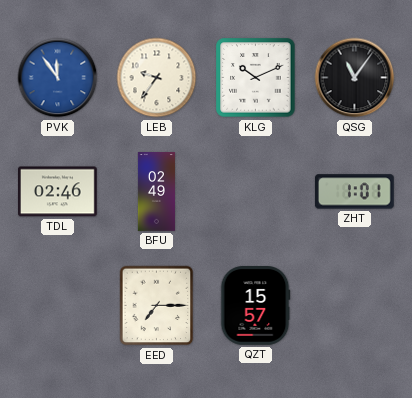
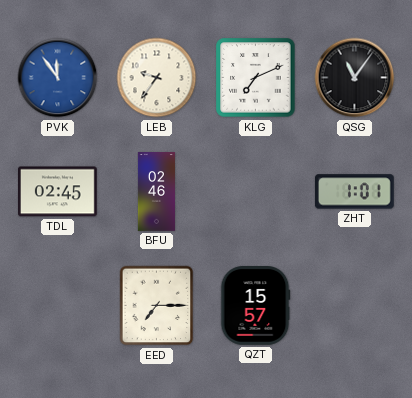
KLG: 10:11 -> 7:11
TDL: 02:46 -> 02:45
BFU: 02:49 -> 02:46
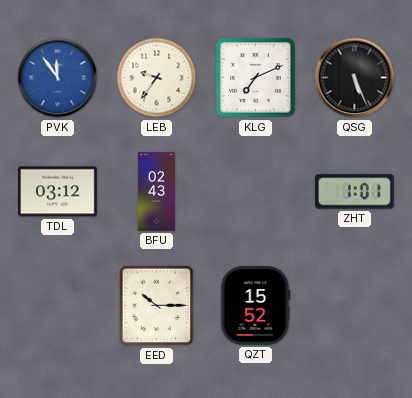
QSG: 11:06 -> 5:26
TDL: 02:45 -> 03:12
BFU: 02:46 -> 02:43
EED: 7:15 -> 10:15
QZT: 15:57 -> 15:52
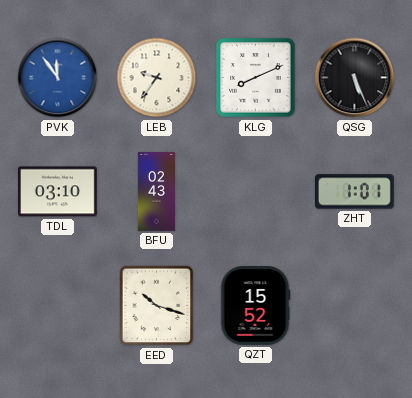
KLG: 7:11 -> 8:11
TDL: 03:12 -> 03:10
EED: 10:15 -> 10:18
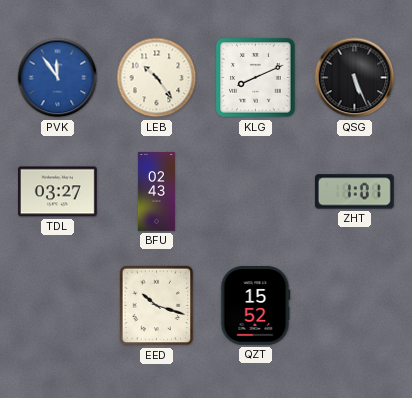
LEB: 9:36 -> 10:24
TDL: 03:10 -> 03:27
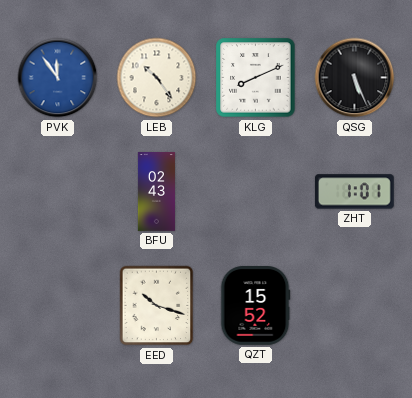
TDL: 03:27 -> none
